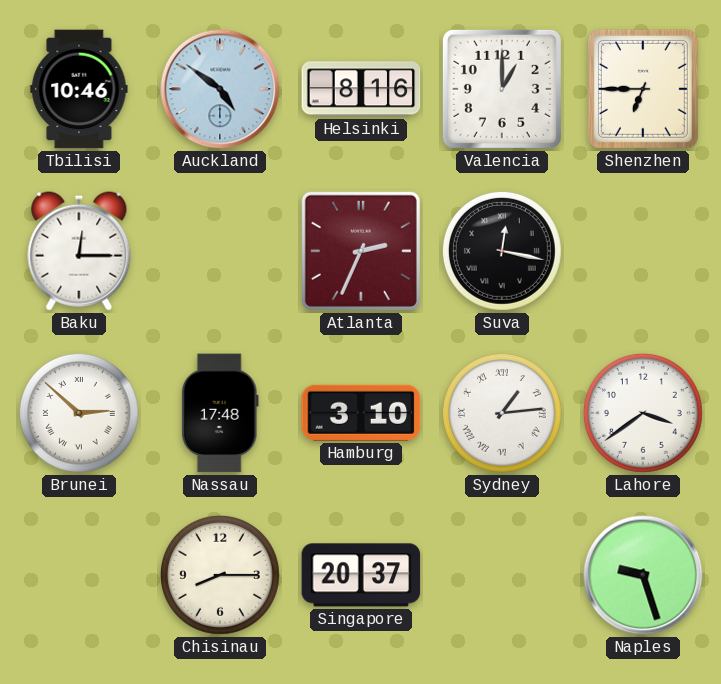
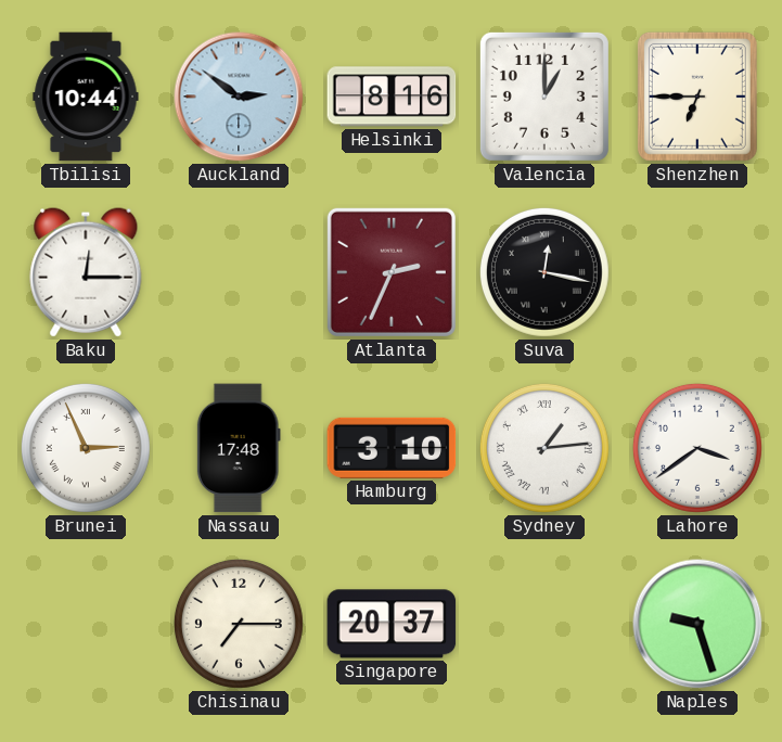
Tbilisi: 10:46 -> 10:44
Auckland: 4:51 -> 2:51
Brunei: 2:52 -> 2:56
Chisinau: 8:15 -> 7:15
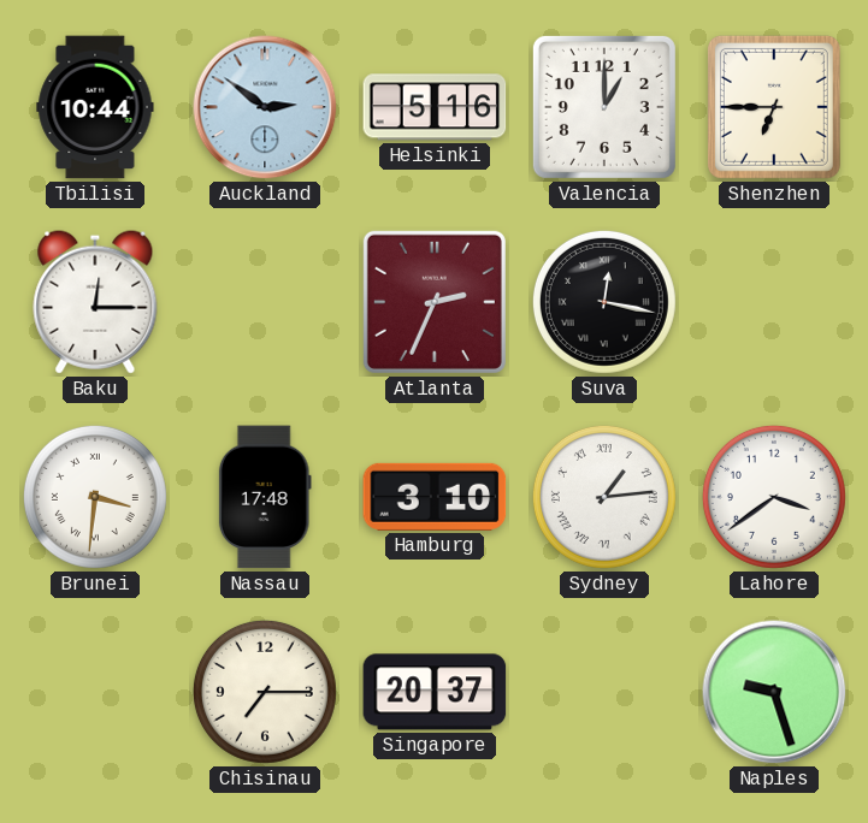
Helsinki: 8:16 -> 5:16
Brunei: 2:56 -> 3:31
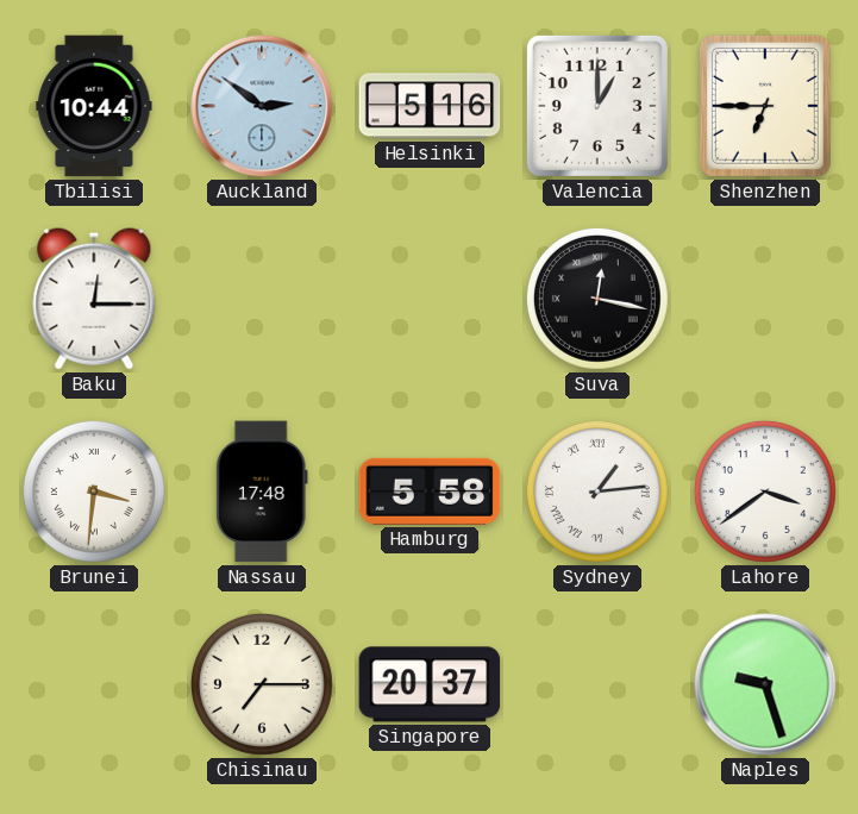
Atlanta: 2:34 -> none
Hamburg: 3:10 -> 5:58
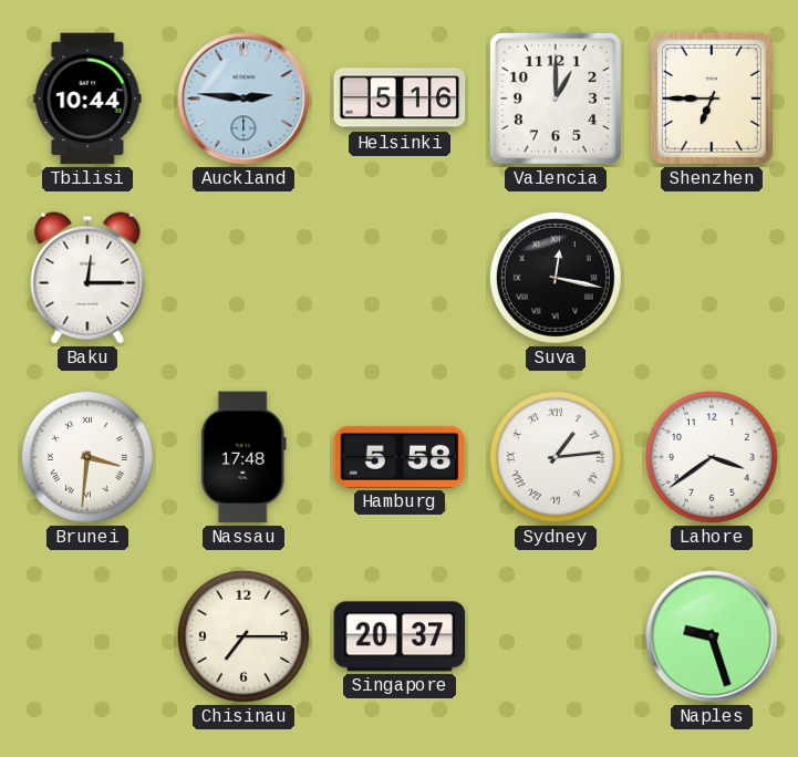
Auckland: 2:51 -> 2:46
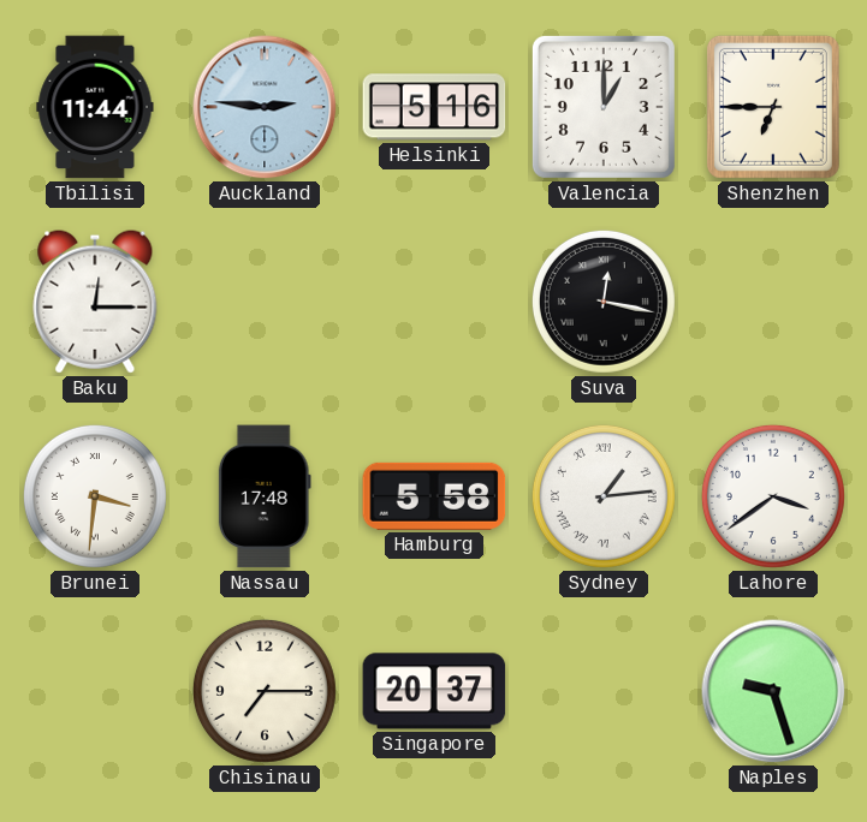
Tbilisi: 10:44 -> 11:44
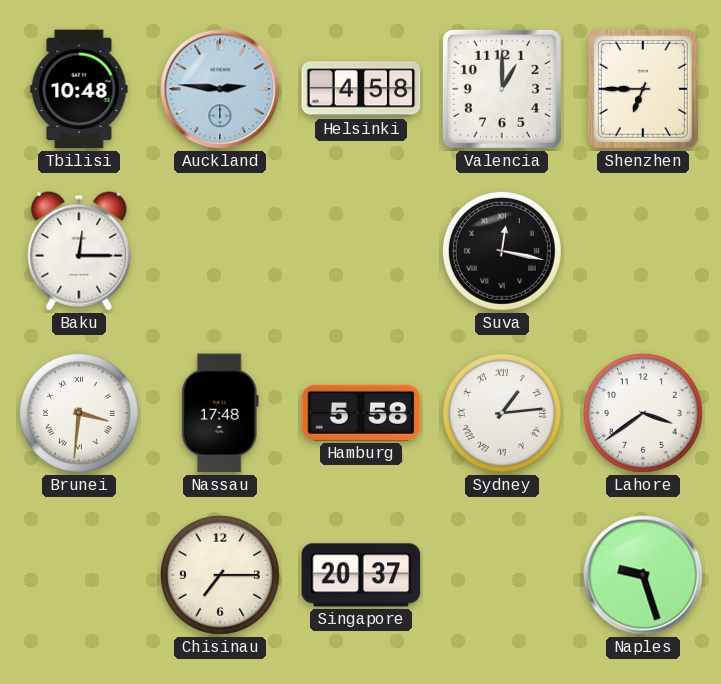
Tbilisi: 11:44 -> 10:48
Helsinki: 5:16 -> 4:58
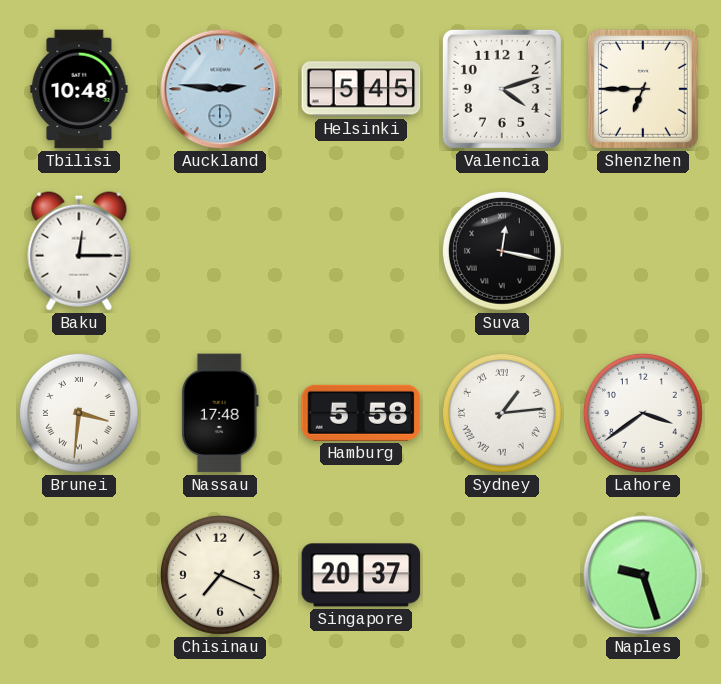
Helsinki: 4:58 -> 5:45
Valencia: 1:00 -> 4:12
Chisinau: 7:15 -> 7:19
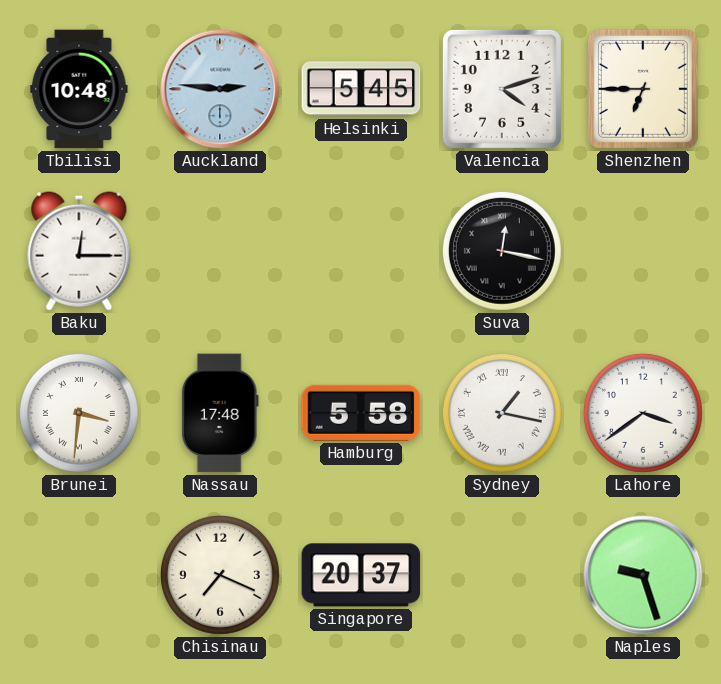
Sydney: 1:14 -> 1:17
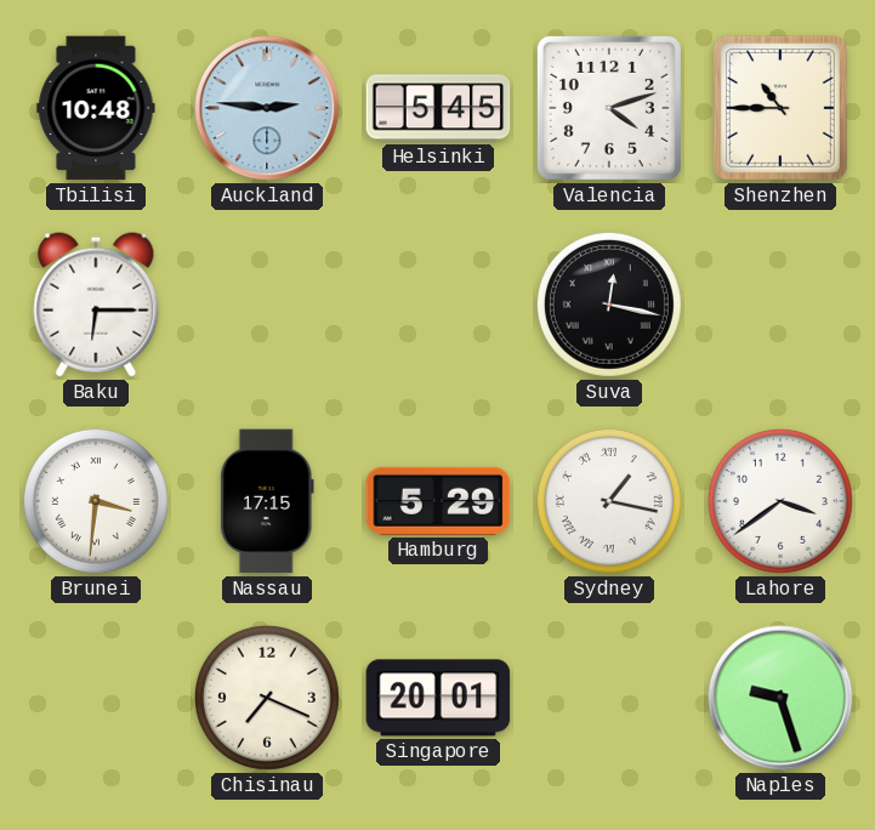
Shenzhen: 6:45 -> 10:45
Baku: 12:15 -> 6:15
Nassau: 17:48 -> 17:15
Hamburg: 5:58 -> 5:29
Singapore: 20:37 -> 20:01
